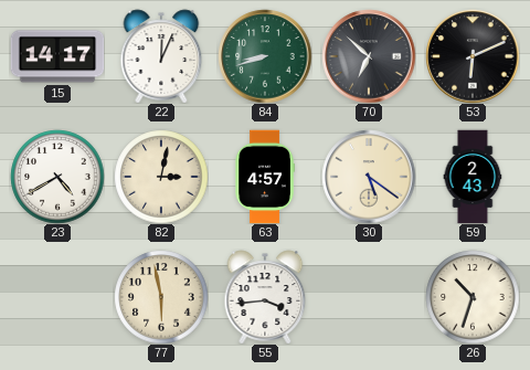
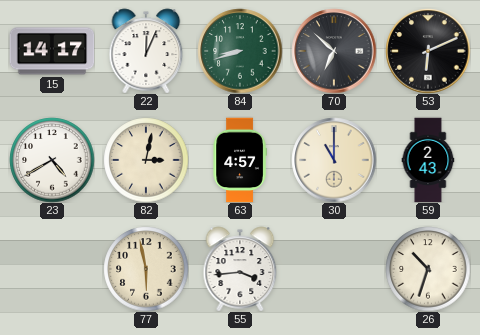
30: 5:21 -> 11:00
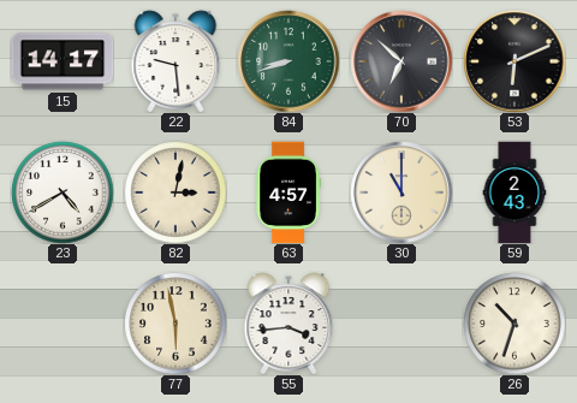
22: 12:04 -> 9:29
